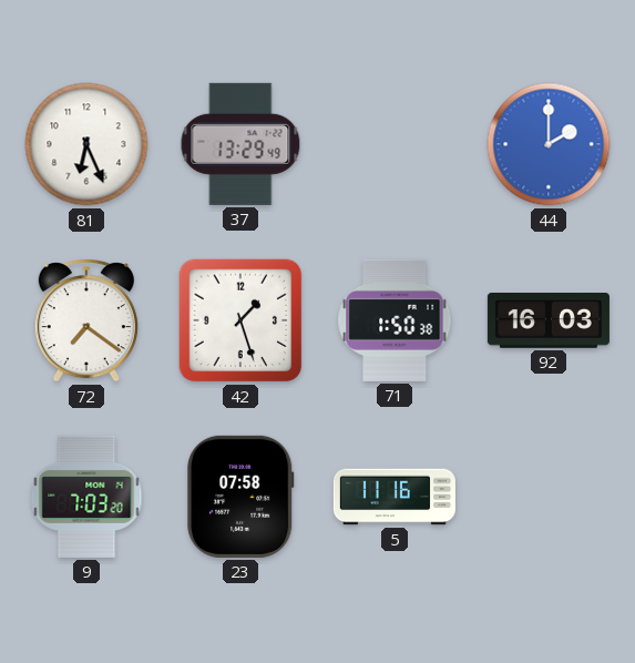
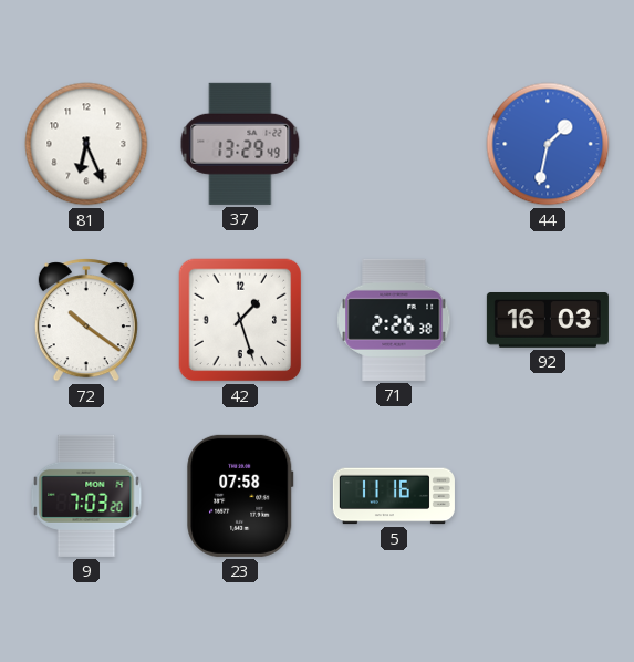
44: 2:00 -> 1:32
72: 7:21 -> 10:21
71: 1:50 -> 2:26
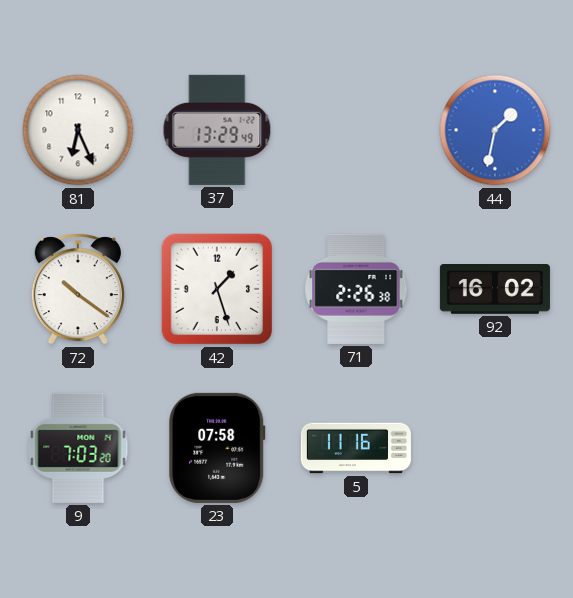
92: 16:03 -> 16:02
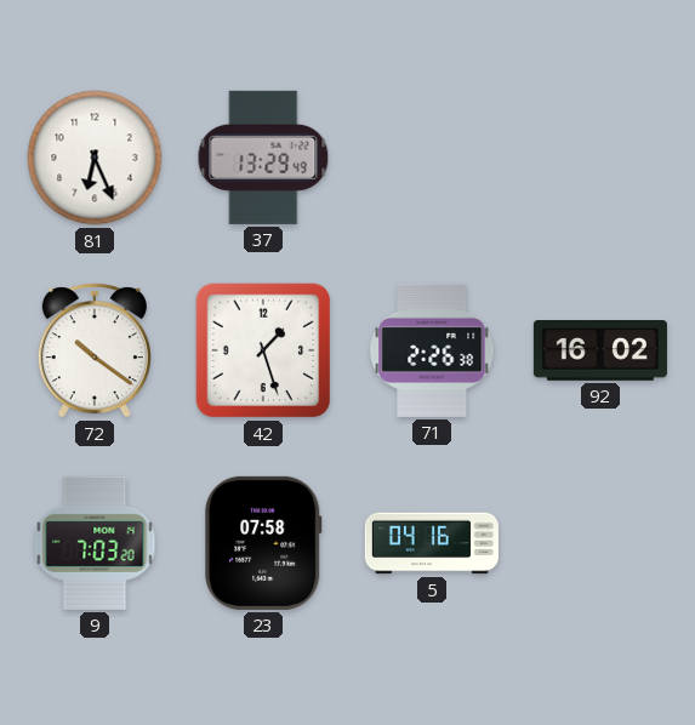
44: 1:32 -> none
5: 11:16 -> 04:16
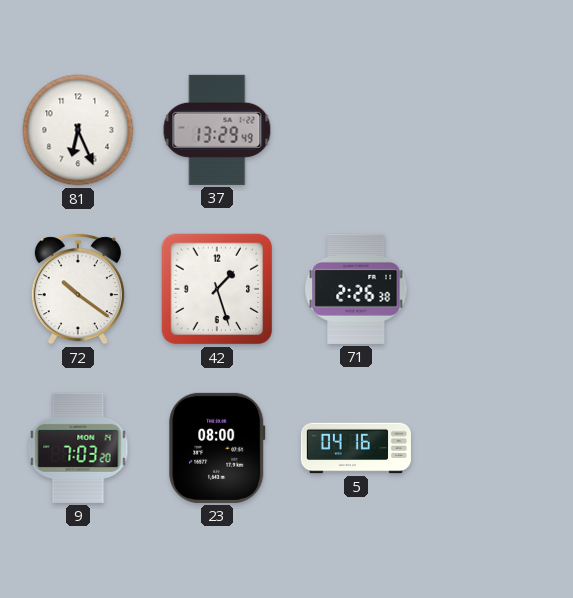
92: 16:02 -> none
23: 07:58 -> 08:00
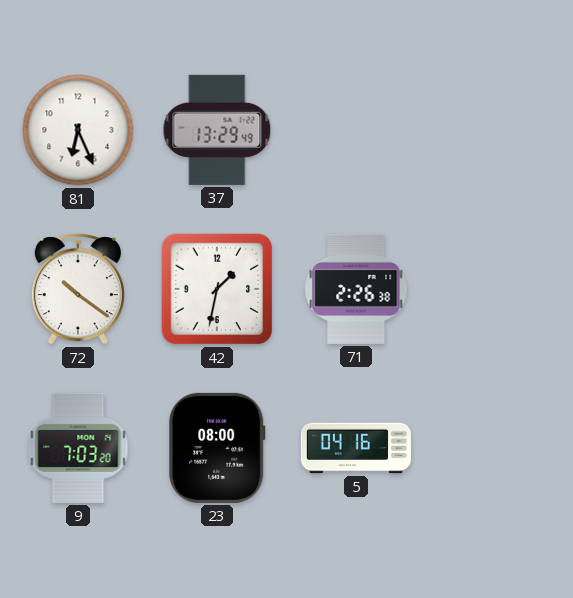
42: 1:27 -> 1:32
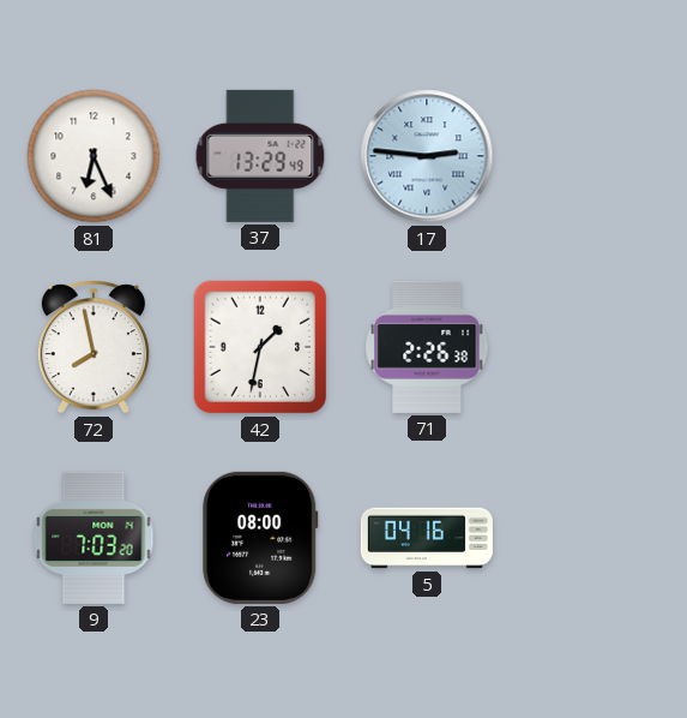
17: none -> 2:46
72: 10:21 -> 7:58
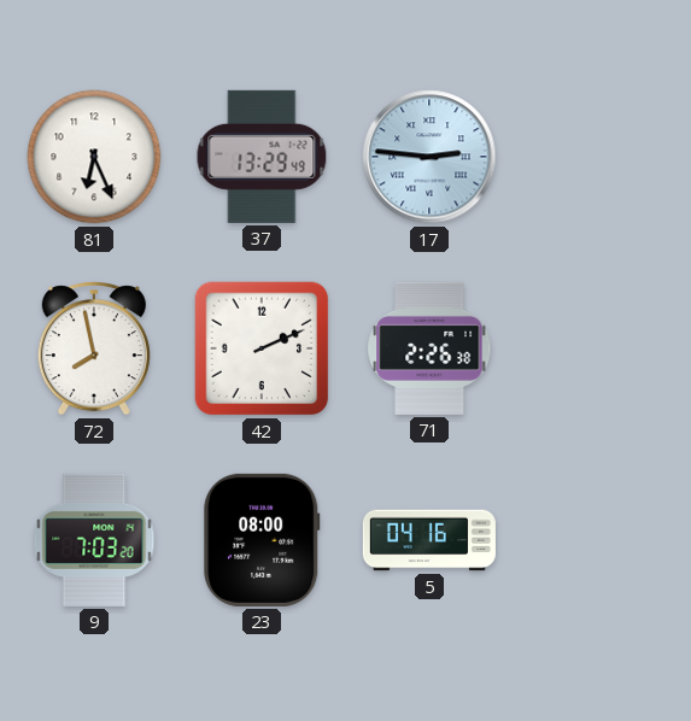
42: 1:32 -> 2:11
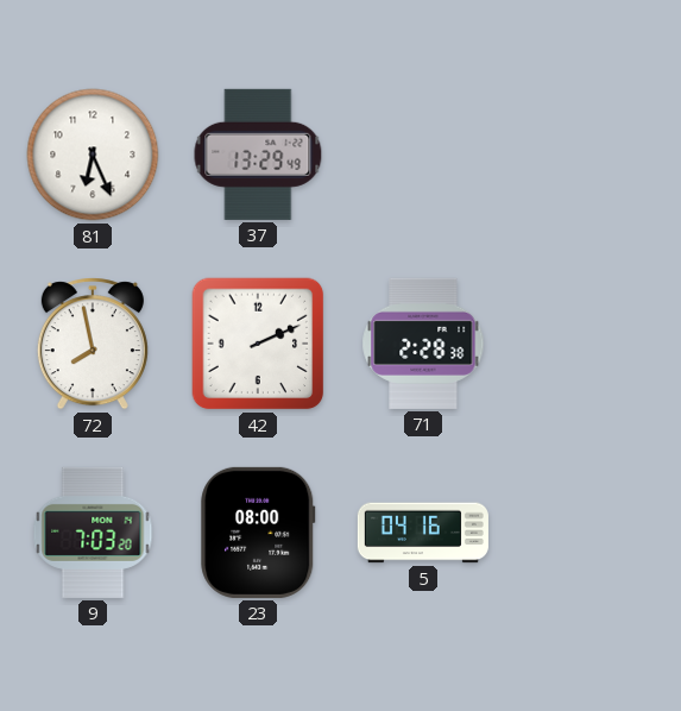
17: 2:46 -> none
71: 2:26 -> 2:28
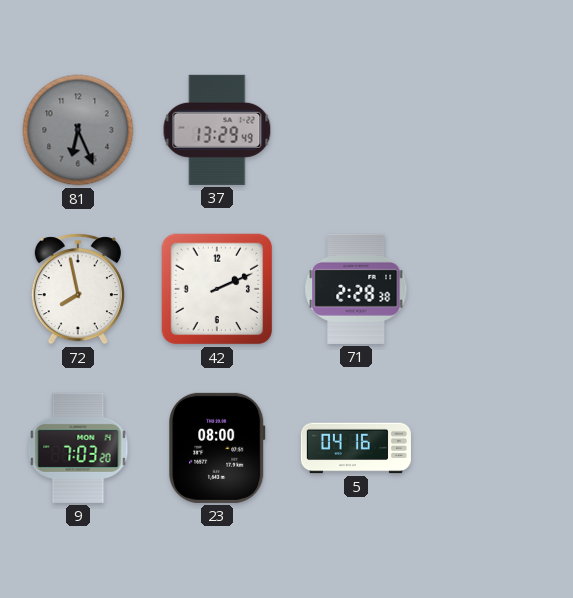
81 dial: white -> grey
